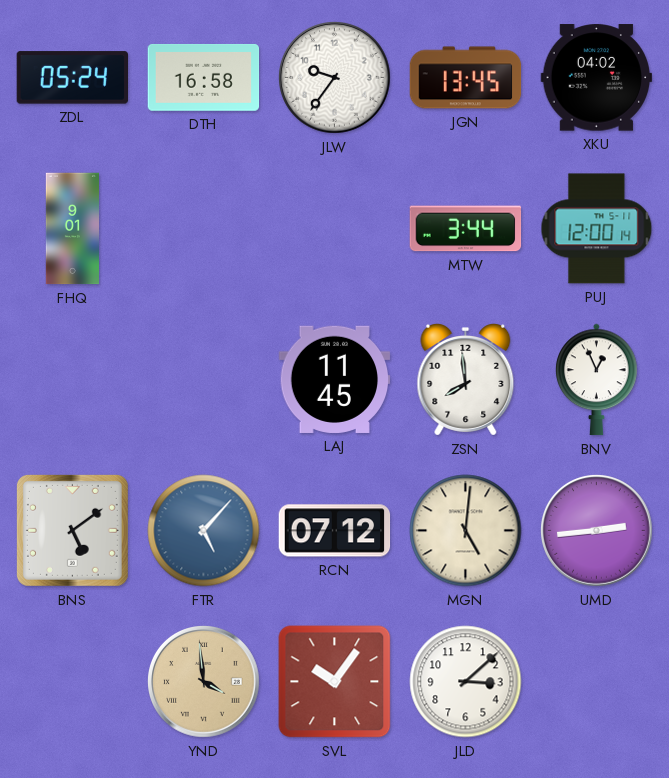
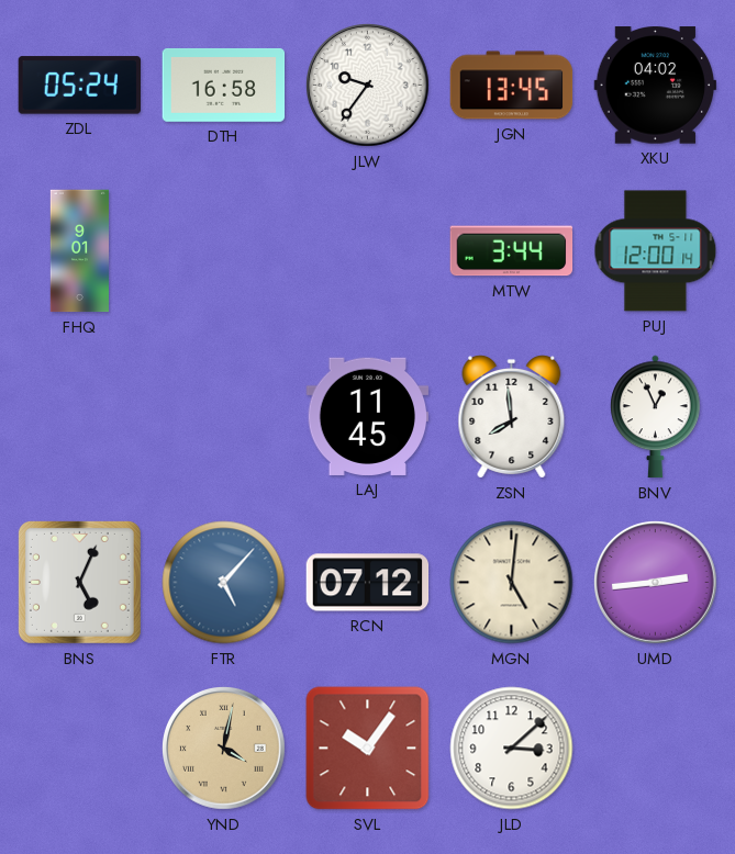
BNS: 5:09 -> 5:04
YND: 3:59 -> 4:02
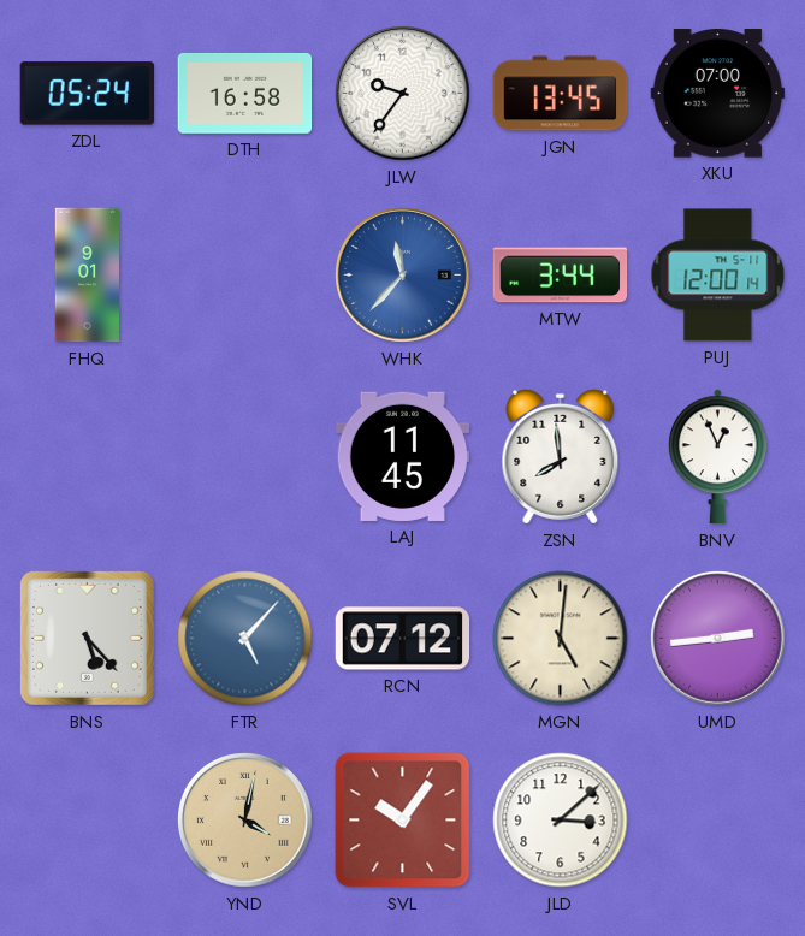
XKU: 04:02 -> 07:00
WHK: none -> 11:37
BNS: 5:04 -> 5:23
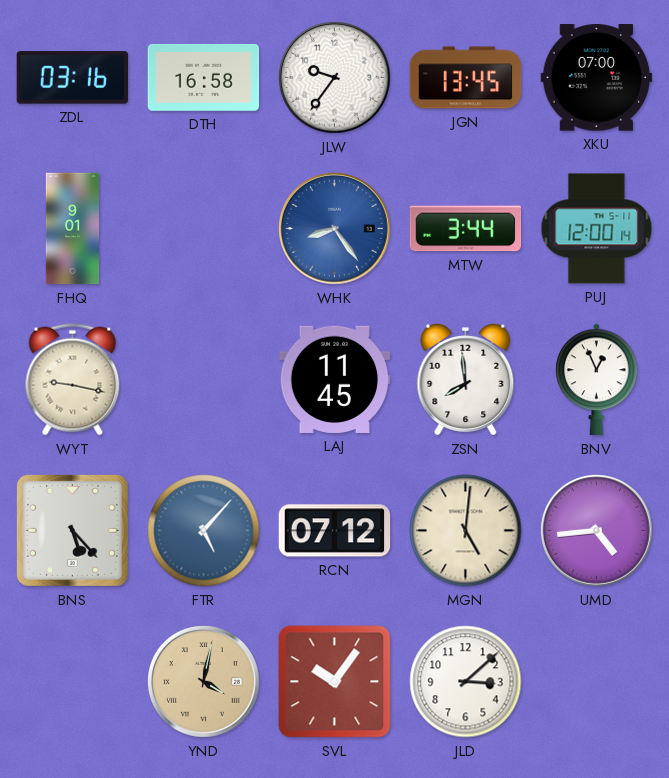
ZDL: 05:24 -> 03:16
WHK: 11:37 -> 8:24
WYT: none -> 9:17
UMD: 2:44 -> 4:44
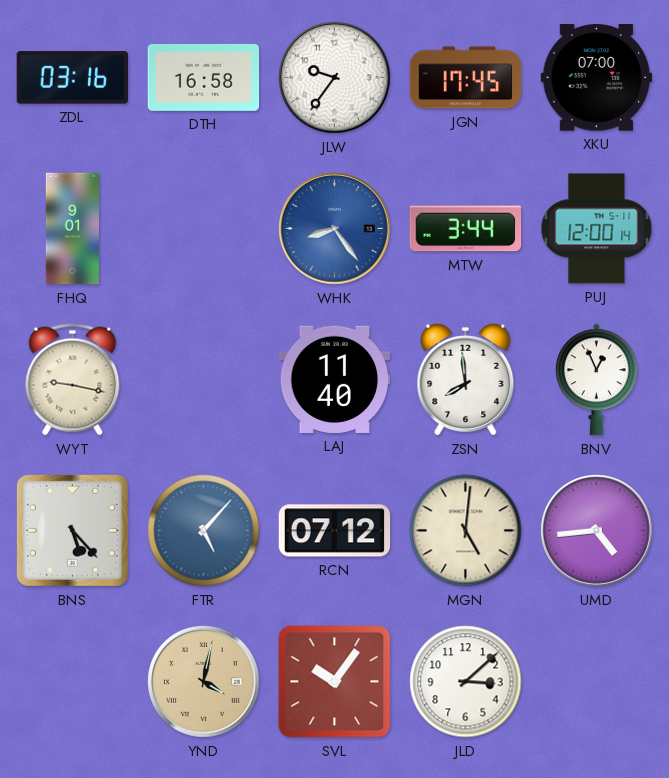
JGN: 13:45 -> 17:45
LAJ: 11:45 -> 11:40
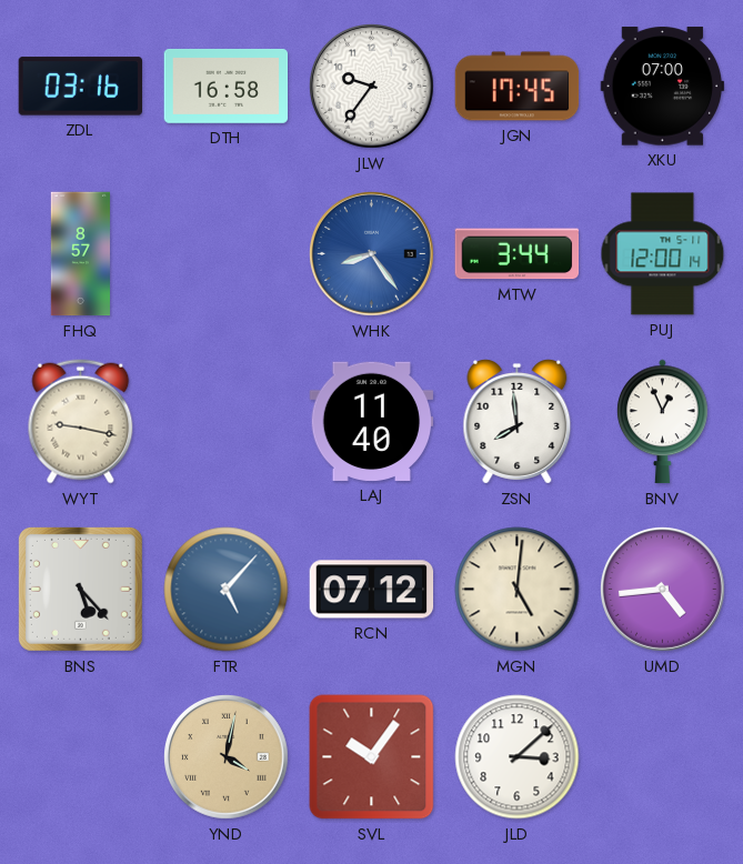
FHQ: 9:01 -> 8:57
